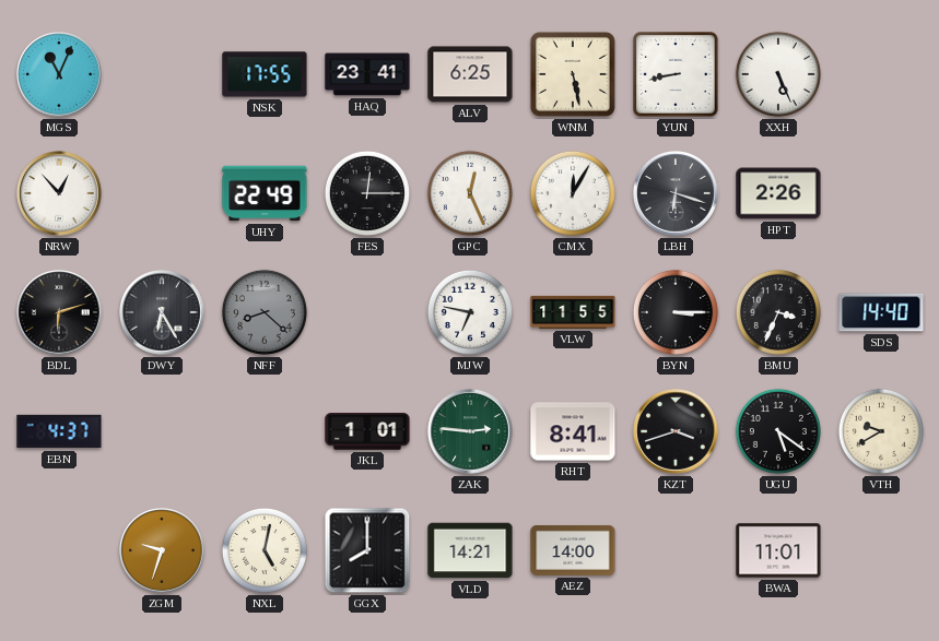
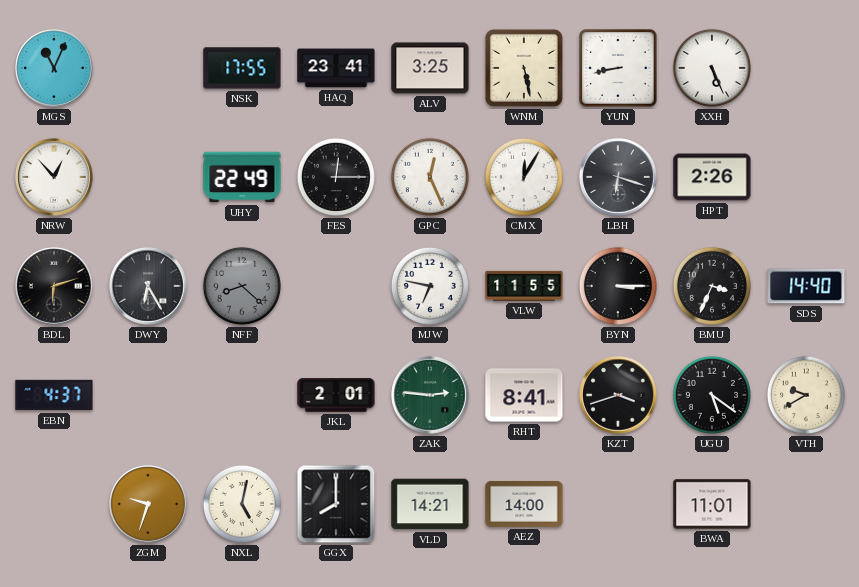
ALV: 6:25 -> 3:25
JKL: 1:01 -> 2:01
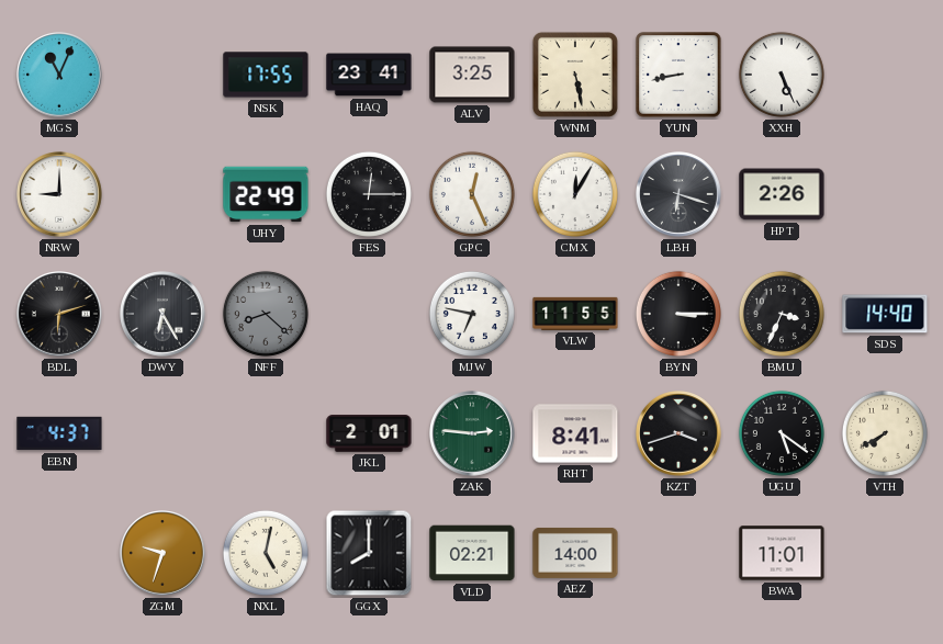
NRW: 12:53 -> 9:00
VTH: 9:40 -> 7:40
VLD: 14:21 -> 02:21
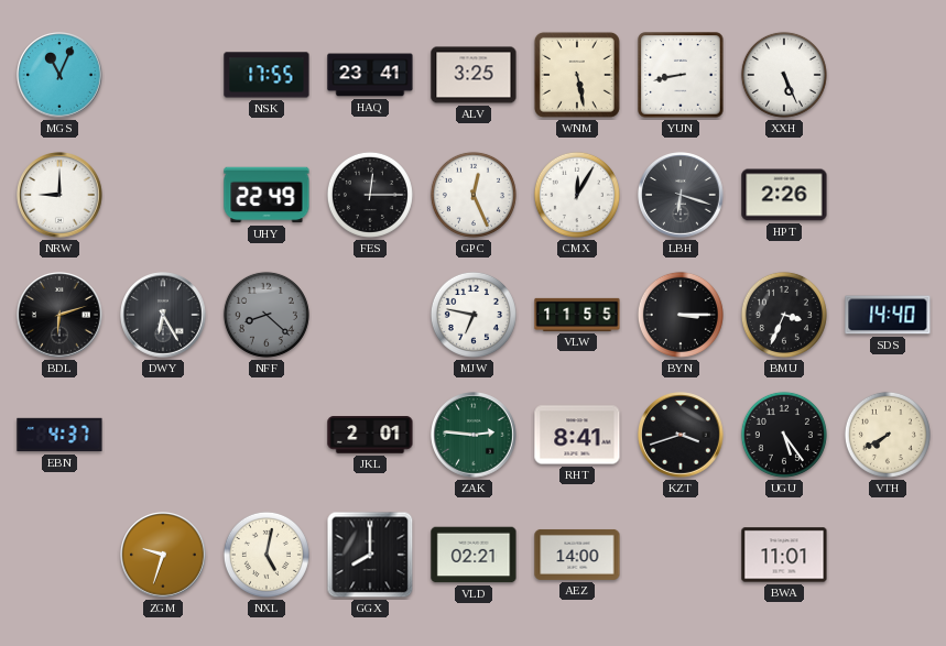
UGU: 5:21 -> 5:24
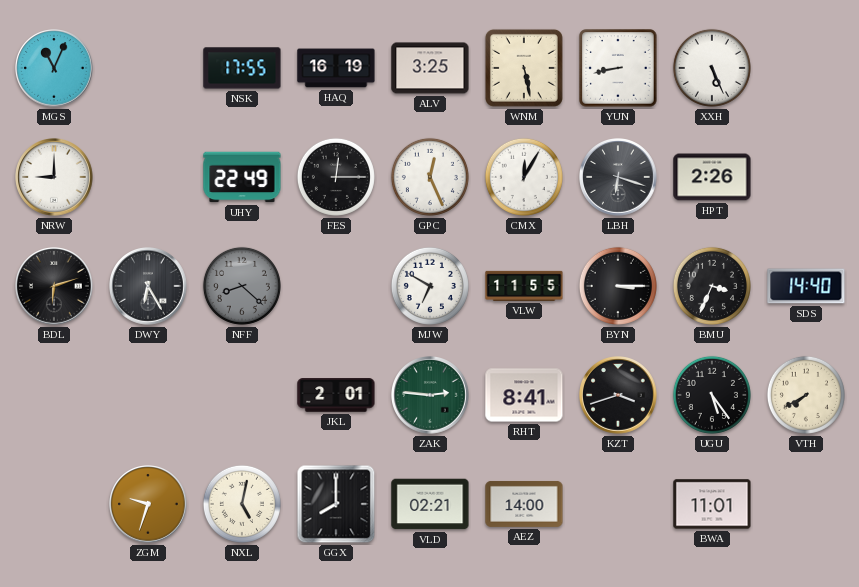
HAQ: 23:41 -> 16:19
MJW: 6:47 -> 6:50
EBN: 4:37 -> none
